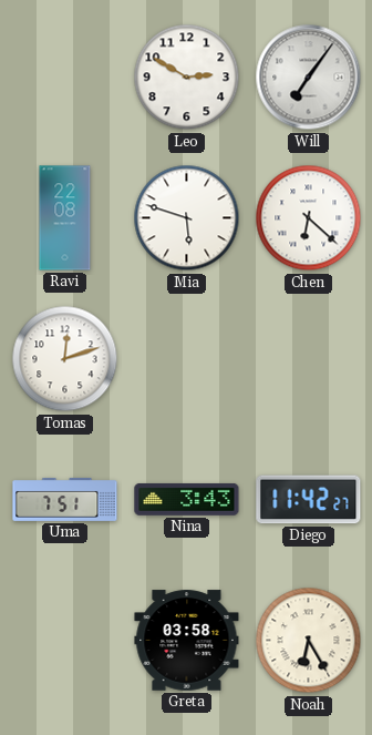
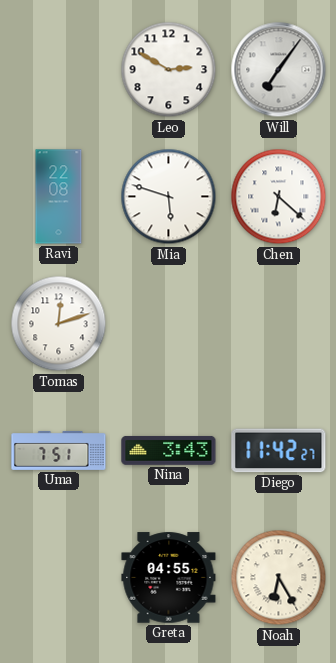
Greta: 03:58 -> 04:55
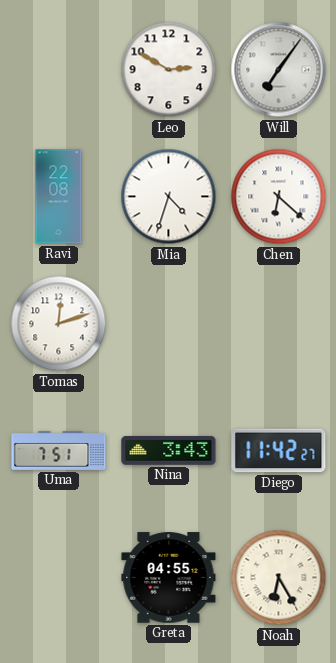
Mia: 5:48 -> 4:33
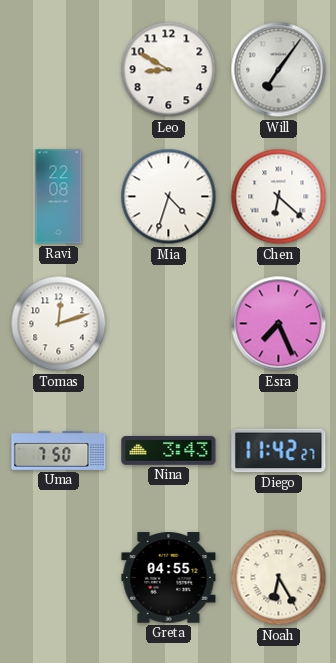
Leo: 2:50 -> 8:50
Esra: none -> 7:26
Uma: 7:51 -> 7:50
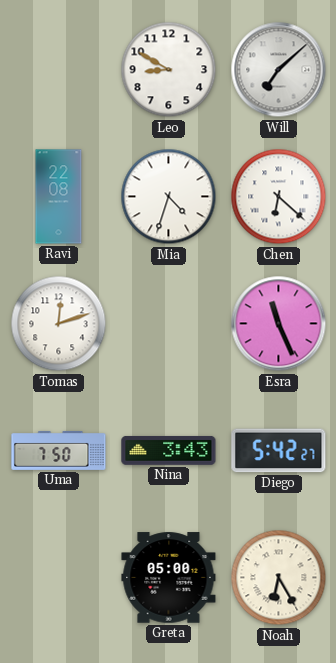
Will: 7:06 -> 7:08
Esra: 7:26 -> 11:26
Diego: 11:42 -> 5:42
Greta: 04:55 -> 05:00
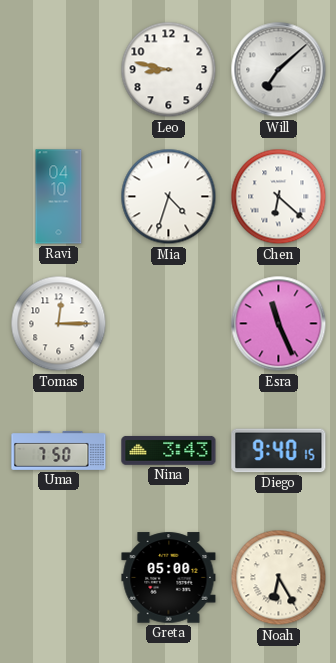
Leo: 8:50 -> 8:47
Ravi: 22:08 -> 04:10
Tomas: 12:12 -> 12:15
Diego: 5:42 -> 9:40
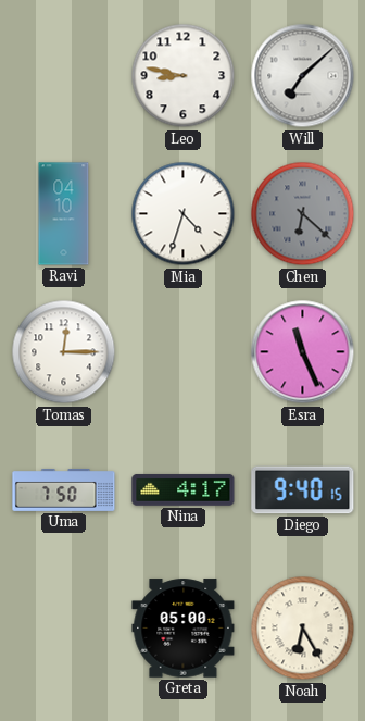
Chen dial: white -> grey
Nina: 3:43 -> 4:17
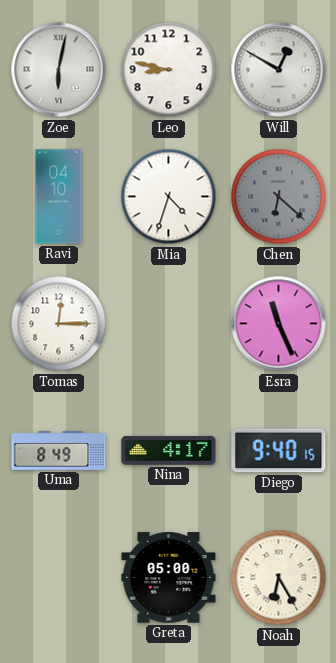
Zoe: none -> 6:02
Will: 7:08 -> 12:50
Uma: 7:50 -> 8:49
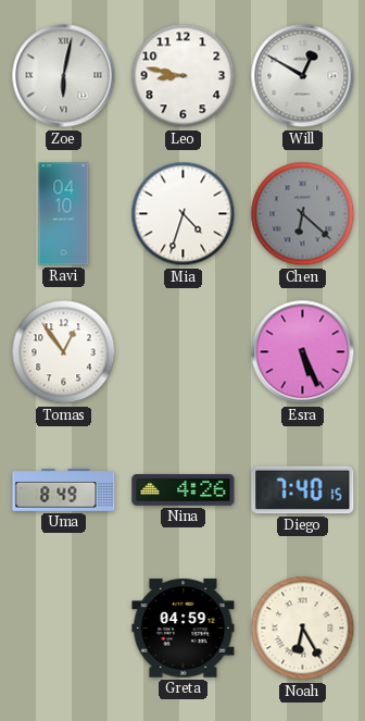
Tomas: 12:15 -> 12:54
Esra: 11:26 -> 5:26
Nina: 4:17 -> 4:26
Diego: 9:40 -> 7:40
Greta: 05:00 -> 04:59
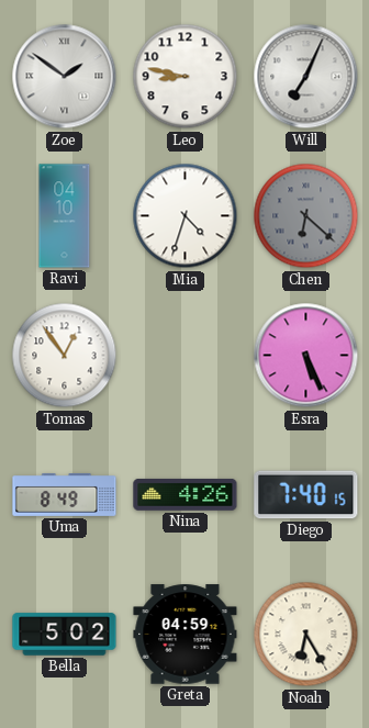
Zoe: 6:02 -> 1:51
Will: 12:50 -> 7:04
Bella: none -> 5:02
